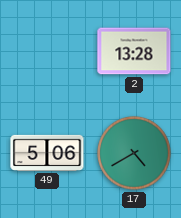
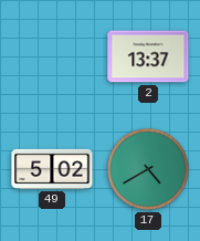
2: 13:28 -> 13:37
49: 5:06 -> 5:02
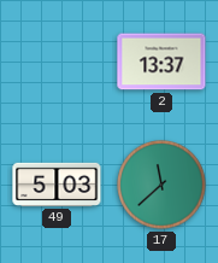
49: 5:02 -> 5:03
17: 4:40 -> 11:38
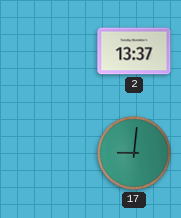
49: 5:03 -> none
17: 11:38 -> 9:01
